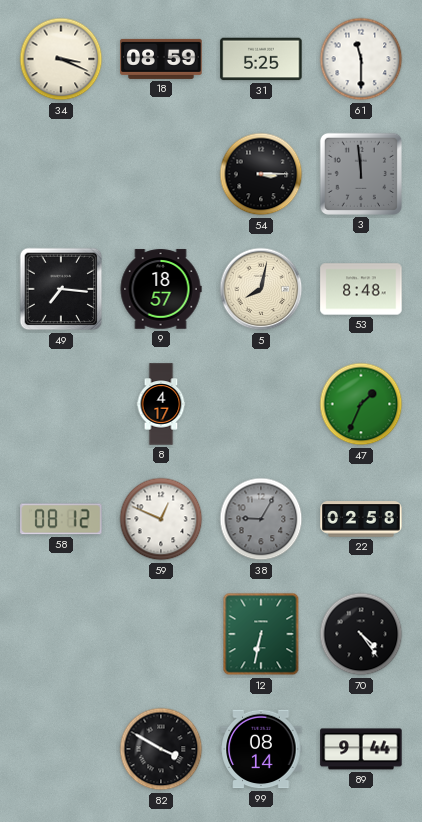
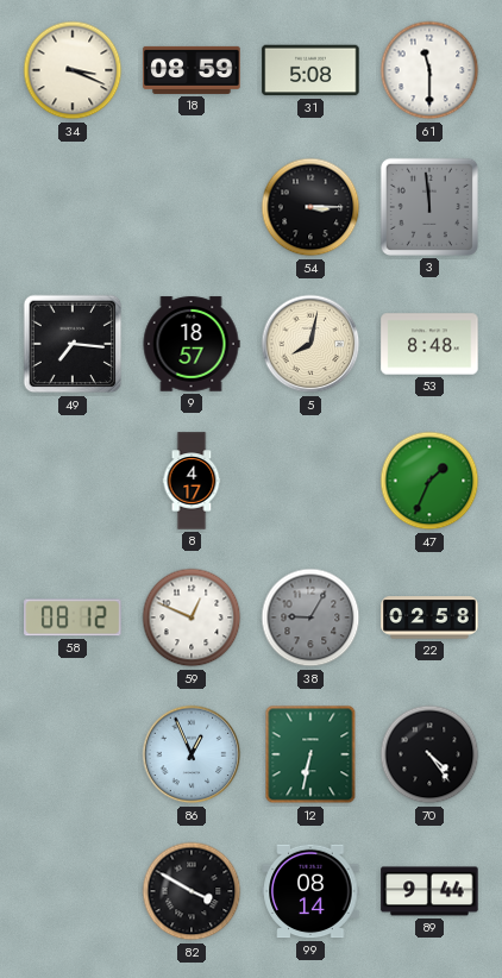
31: 5:25 -> 5:08
86: none -> 12:56
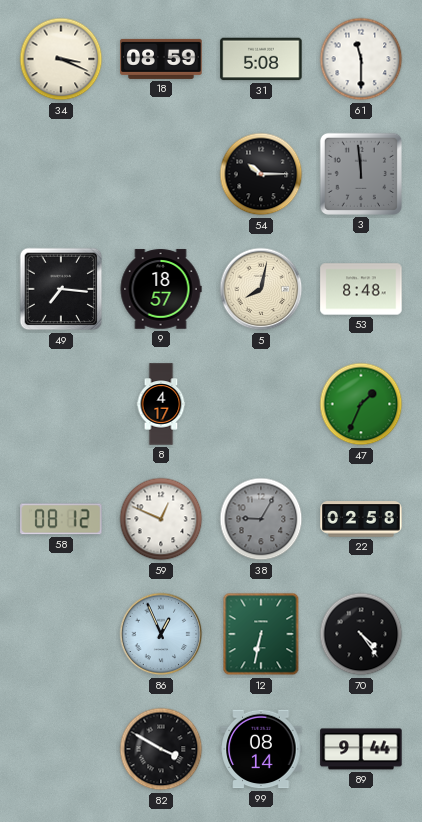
54: 3:15 -> 10:15
